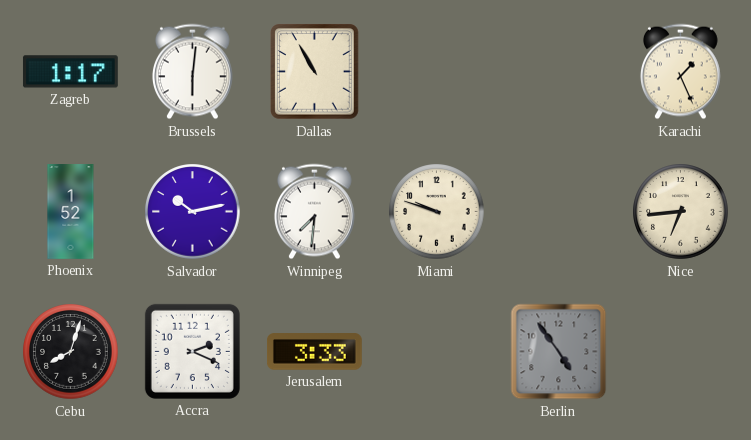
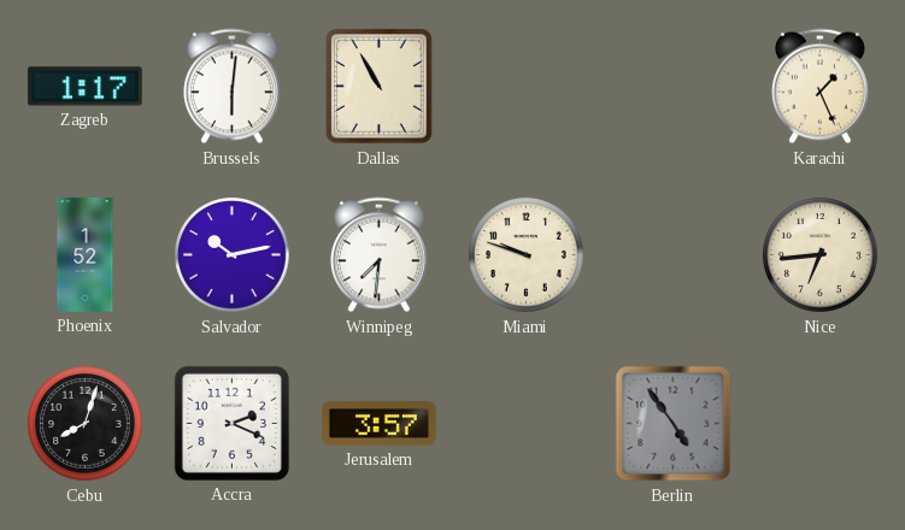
Jerusalem: 3:33 -> 3:57
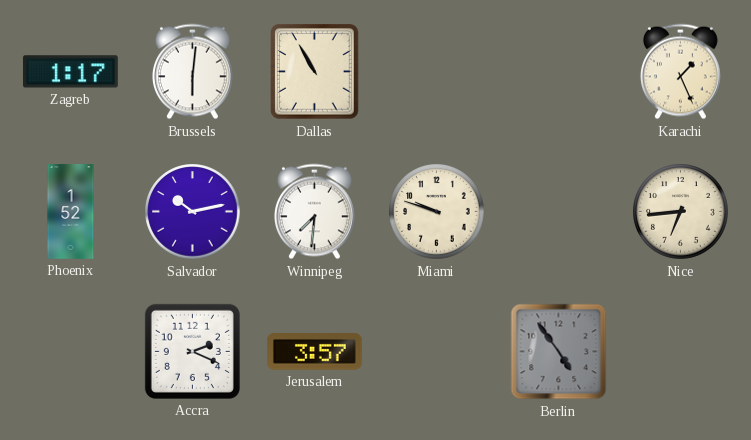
Cebu: 8:03 -> none
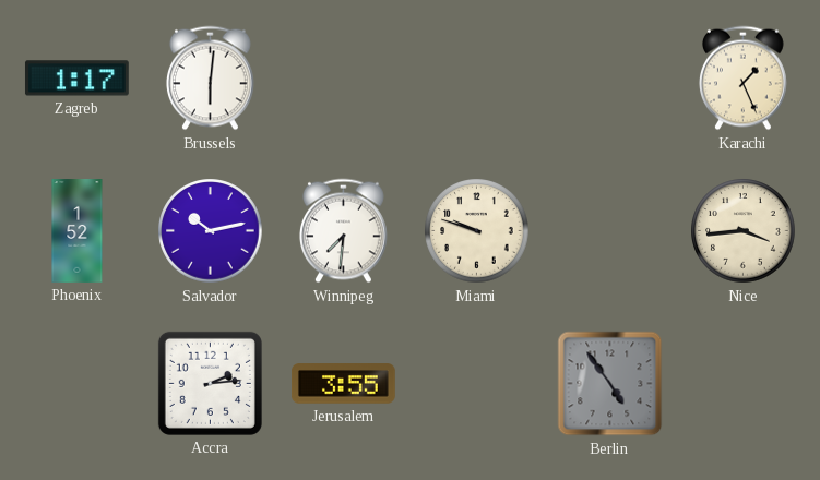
Dallas: 10:55 -> none
Nice: 6:44 -> 3:44
Accra: 2:19 -> 2:14
Jerusalem: 3:57 -> 3:55
